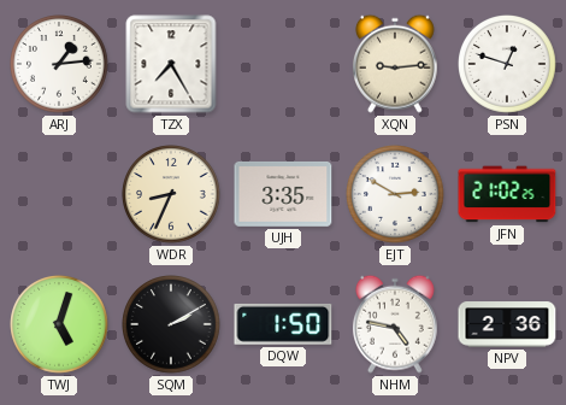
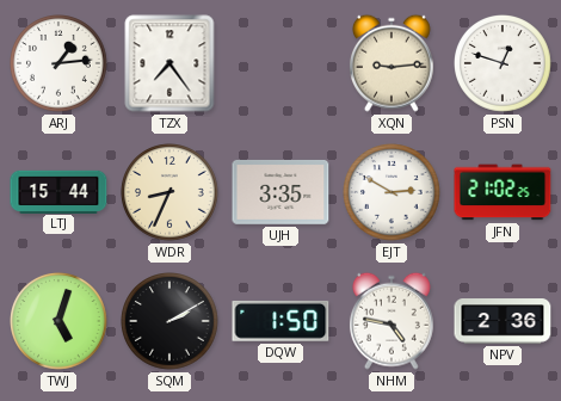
TZX: 7:25 -> 7:24
LTJ: none -> 15:44
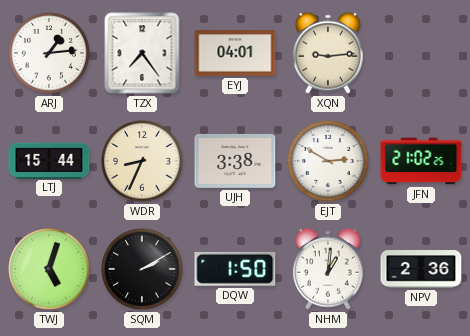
EYJ: none -> 04:01
PSN: 12:48 -> none
UJH: 3:35 -> 3:38
NHM: 4:47 -> 1:01
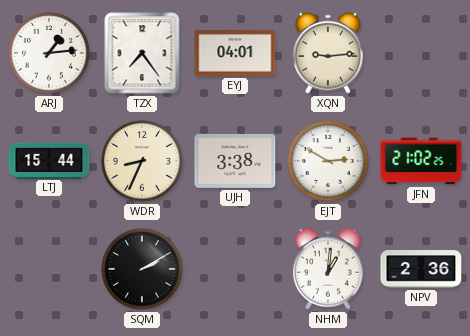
TWJ: 5:03 -> none
DQW: 1:50 -> none
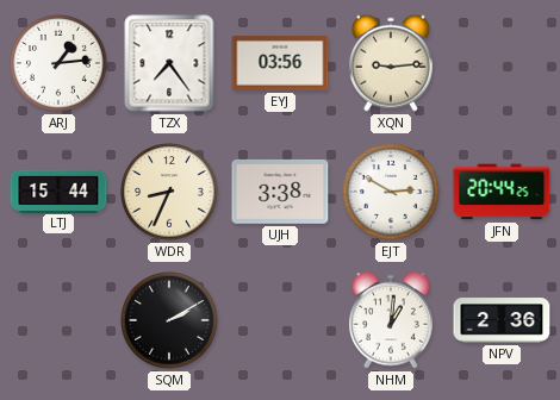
EYJ: 04:01 -> 03:56
JFN: 21:02 -> 20:44
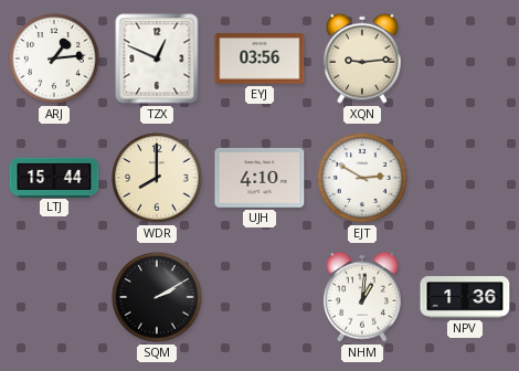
TZX: 7:24 -> 12:49
WDR: 8:34 -> 8:00
UJH: 3:38 -> 4:10
JFN: 20:44 -> none
NPV: 2:36 -> 1:36
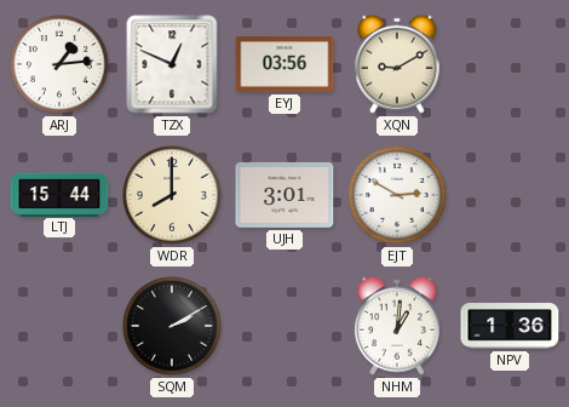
XQN: 9:14 -> 9:10
UJH: 4:10 -> 3:01
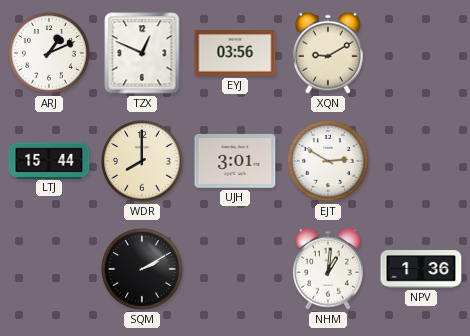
ARJ: 1:14 -> 1:11
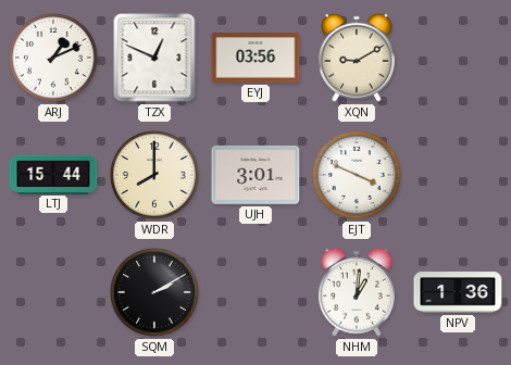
EJT: 2:50 -> 3:49
